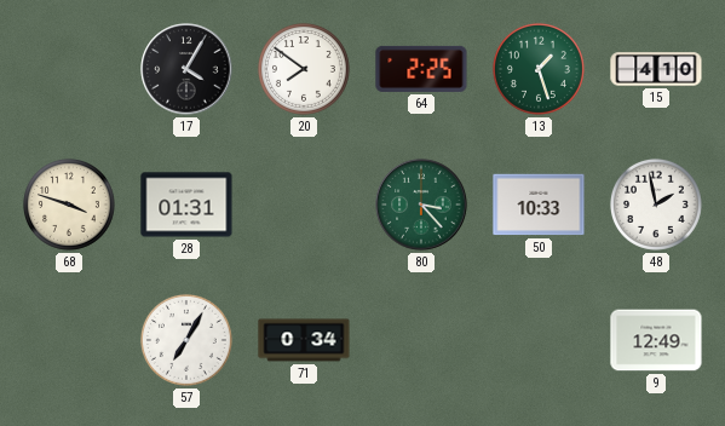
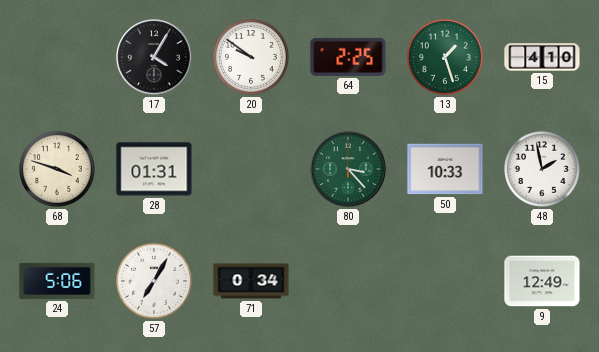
20: 7:51 -> 9:51
24: none -> 5:06
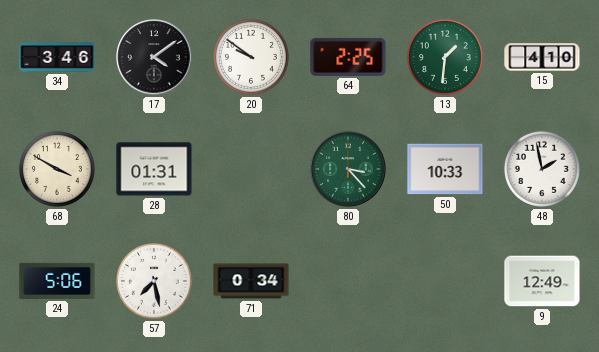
34: none -> 3:46
17: 4:05 -> 4:09
13: 1:27 -> 1:31
68: 3:48 -> 3:50
57: 7:05 -> 7:28
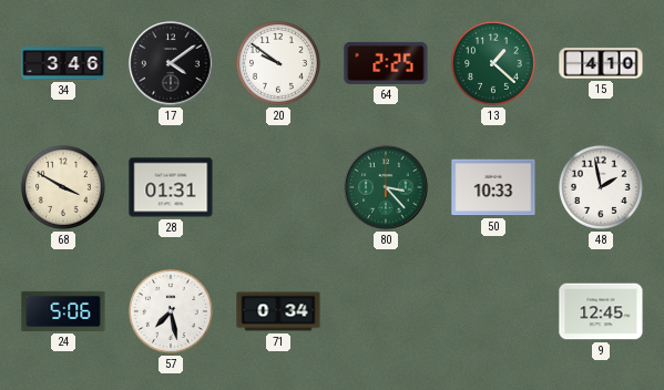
13: 1:31 -> 1:22
9: 12:49 -> 12:45
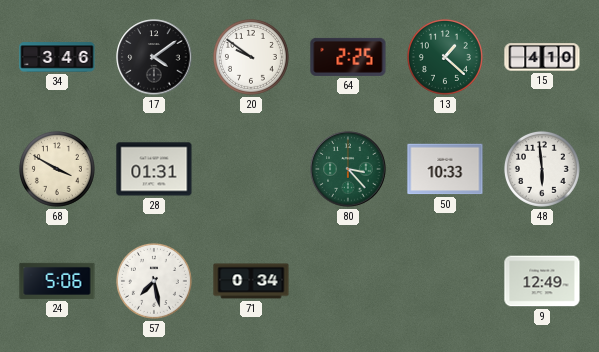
48: 1:58 -> 5:59
9: 12:45 -> 12:49
